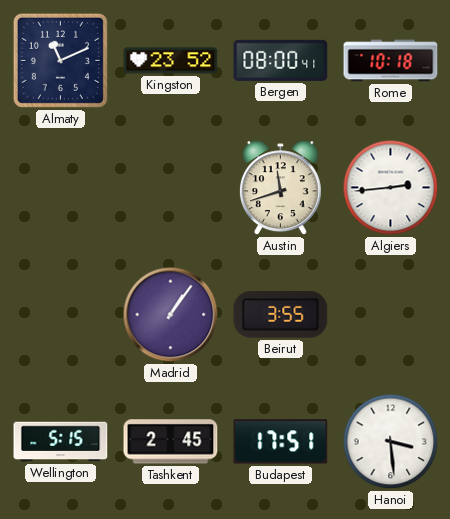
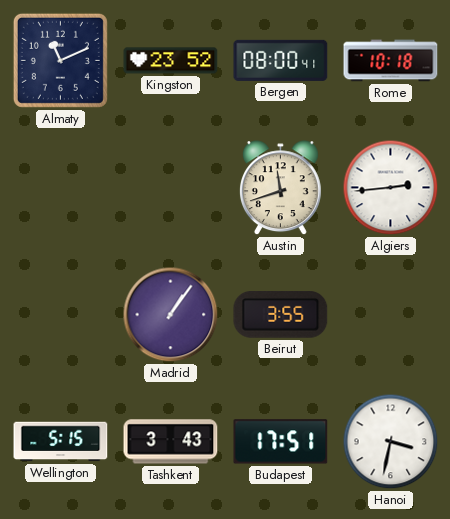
Tashkent: 2:45 -> 3:43
Hanoi: 3:29 -> 3:32
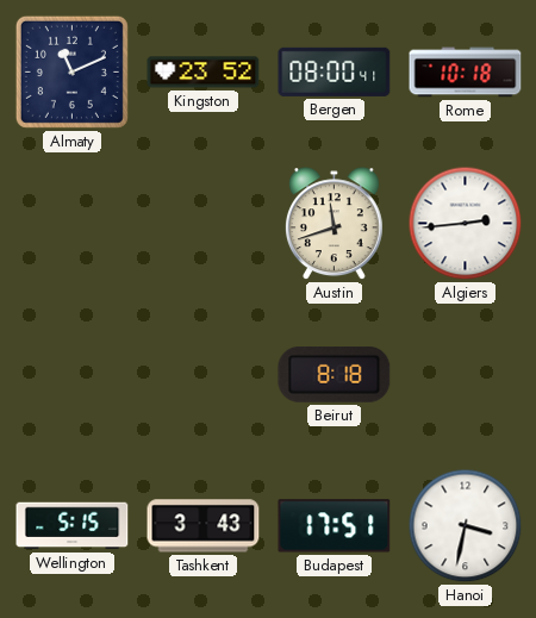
Madrid: 1:06 -> none
Beirut: 3:55 -> 8:18
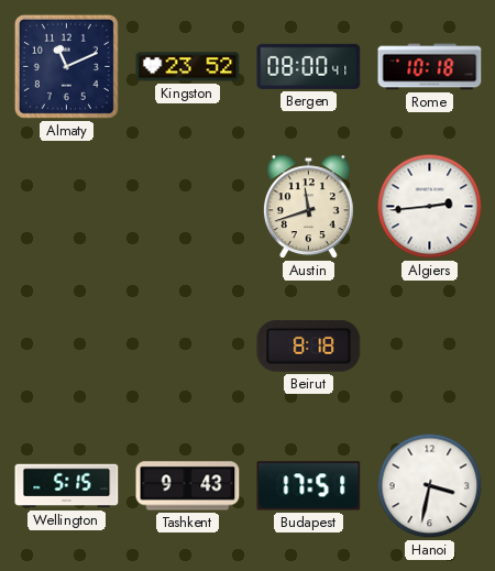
Tashkent: 3:43 -> 9:43
